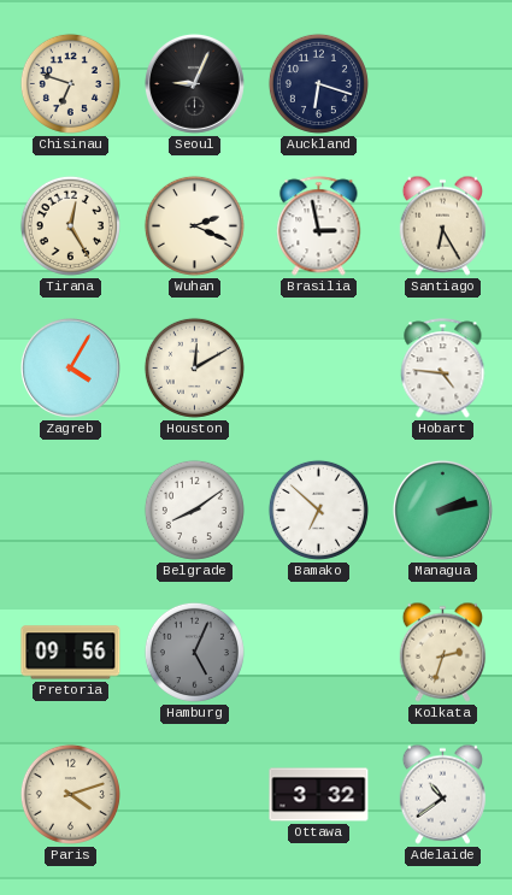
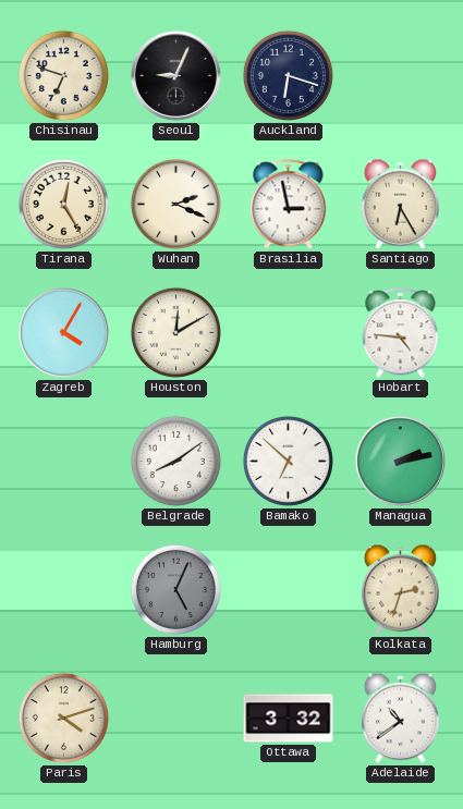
Pretoria: 09:56 -> none
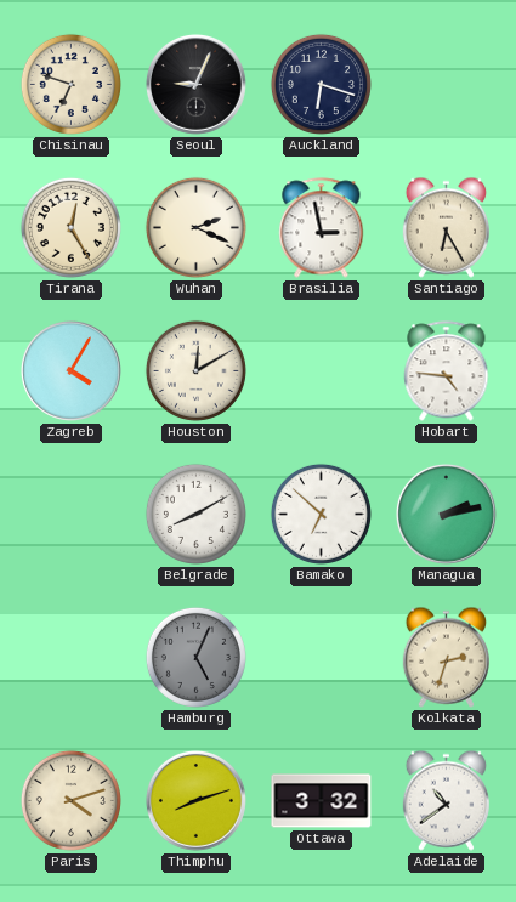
Belgrade: 8:09 -> 8:10
Thimphu: none -> 8:12
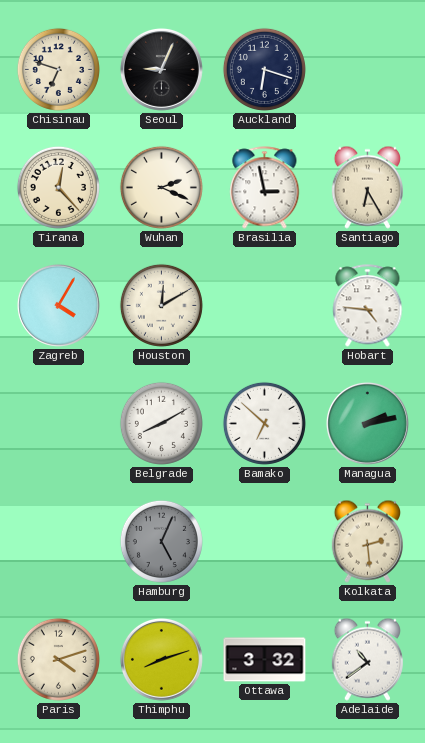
Tirana: 12:25 -> 12:23
Kolkata: 2:33 -> 2:29
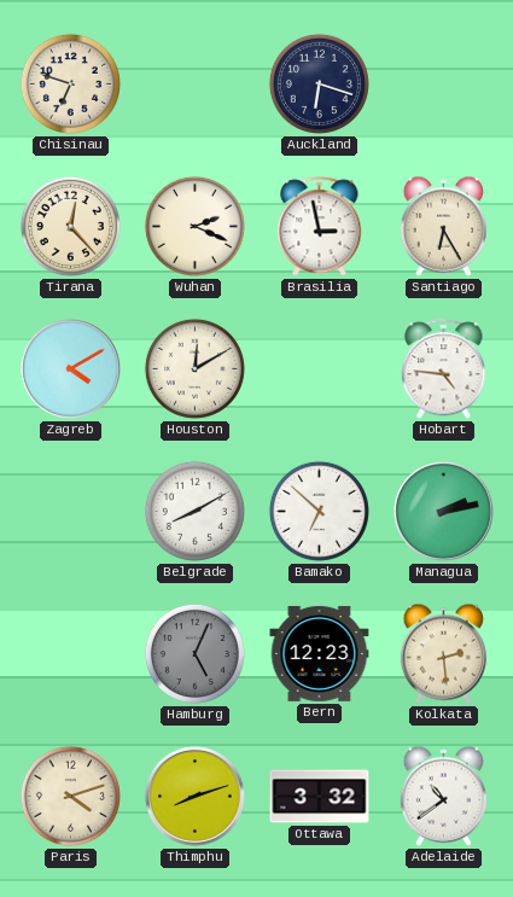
Seoul: 9:04 -> none
Zagreb: 4:05 -> 4:10
Bern: none -> 12:23
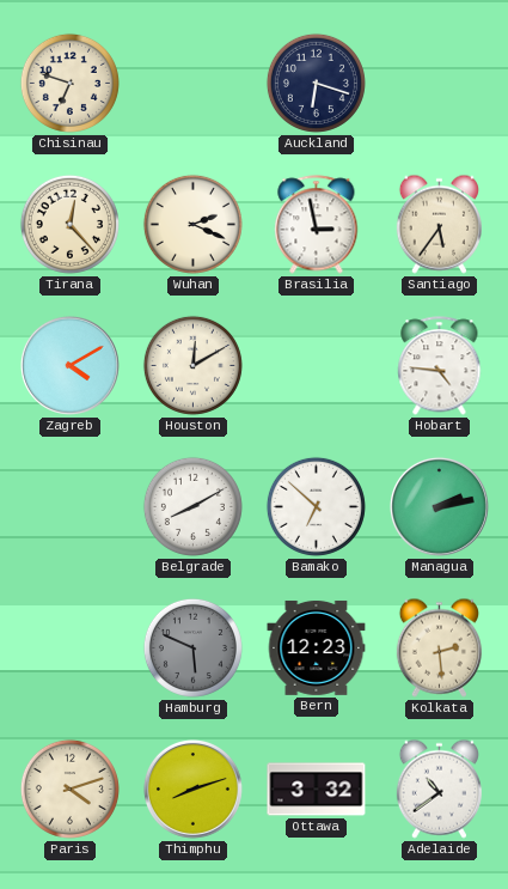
Santiago: 6:25 -> 5:36
Hamburg: 5:04 -> 5:49
